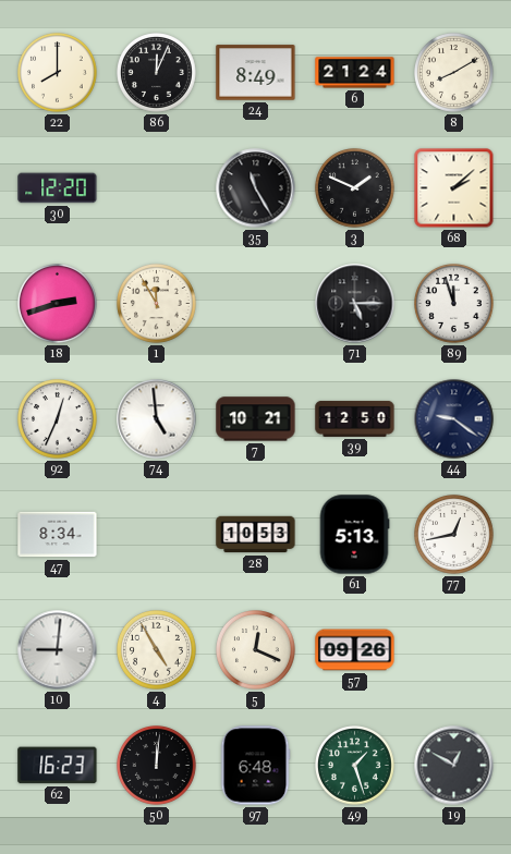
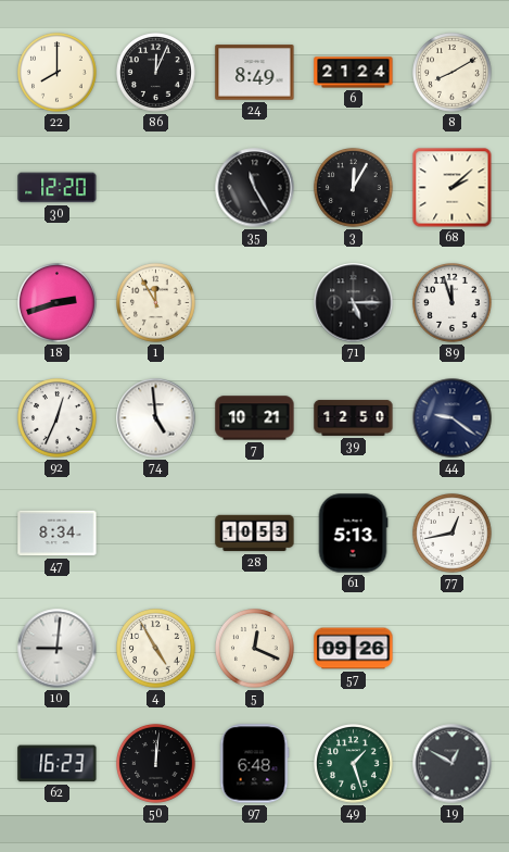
3: 1:49 -> 12:05
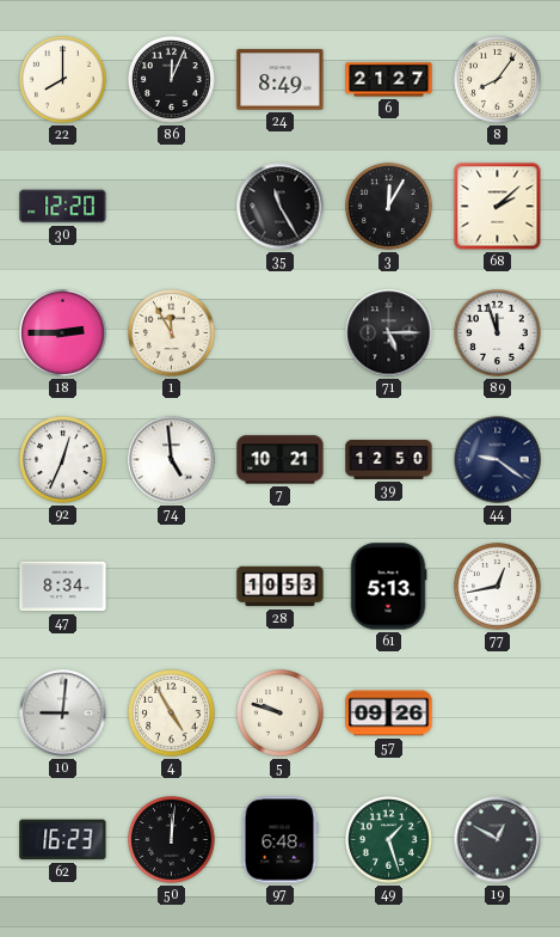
6: 21:24 -> 21:27
8: 8:10 -> 8:06
18: 2:42 -> 2:45
5: 12:19 -> 9:48
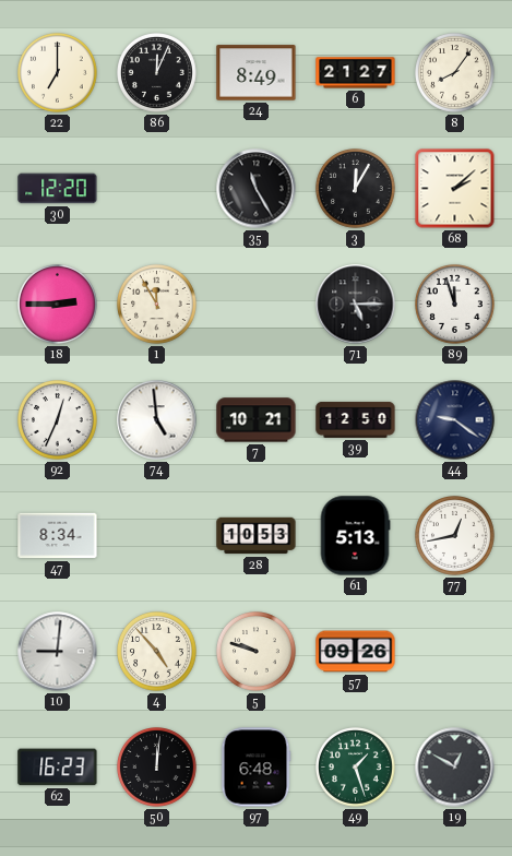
22: 8:00 -> 7:00
4: 4:55 -> 4:53
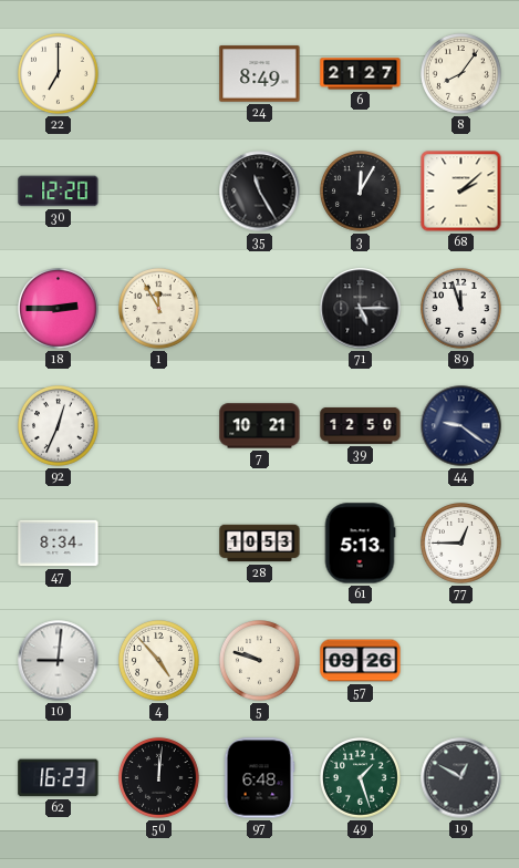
86: 12:04 -> none
74: 4:59 -> none
77: 12:43 -> 12:45
